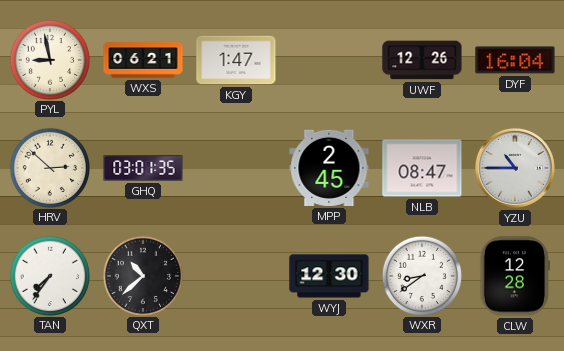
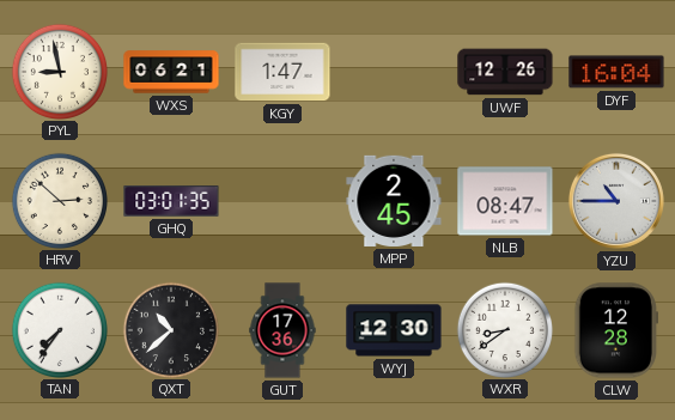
GUT: none -> 17:36
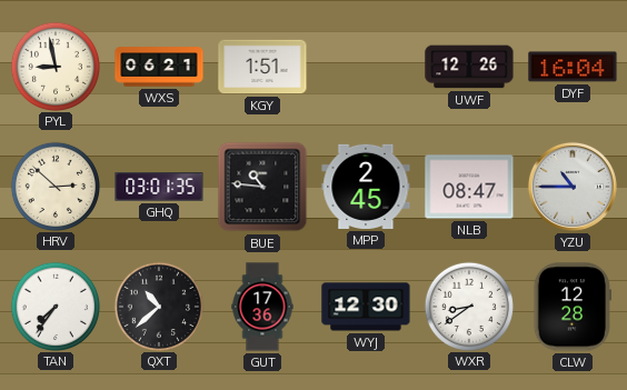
KGY: 1:47 -> 1:51
BUE: none -> 10:46
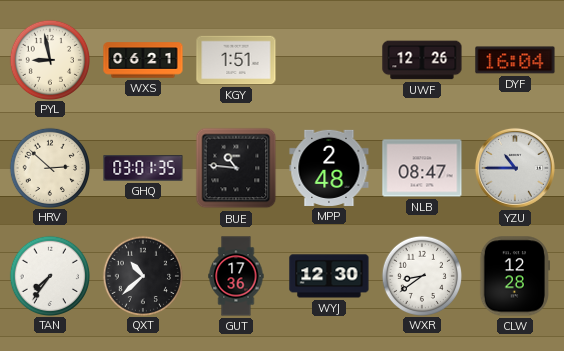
MPP: 2:45 -> 2:48
